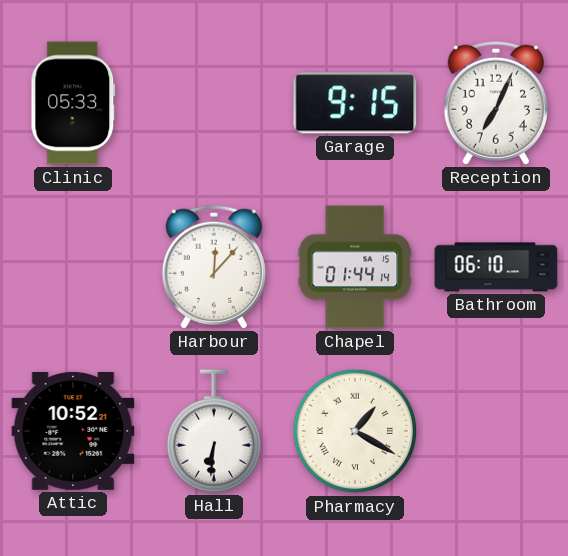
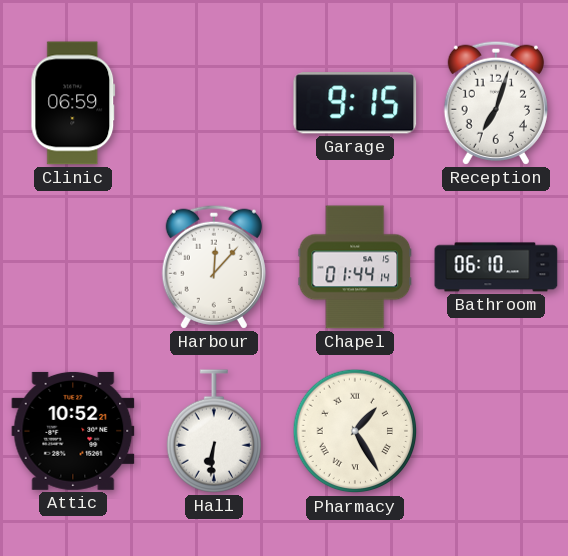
Clinic: 05:33 -> 06:59
Reception: 7:04 -> 7:03
Pharmacy: 1:20 -> 1:25
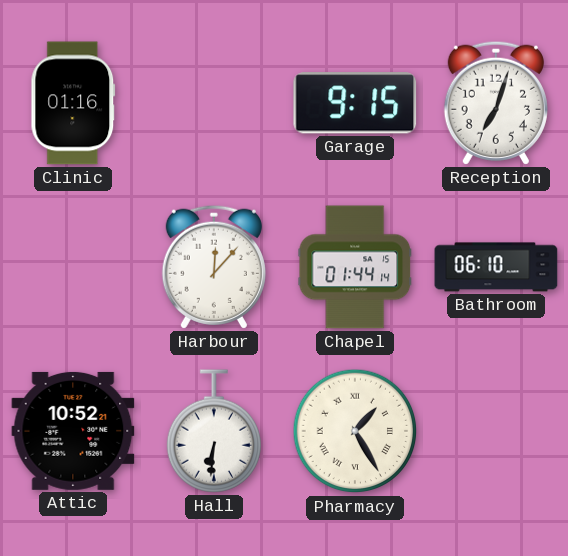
Clinic: 06:59 -> 01:16
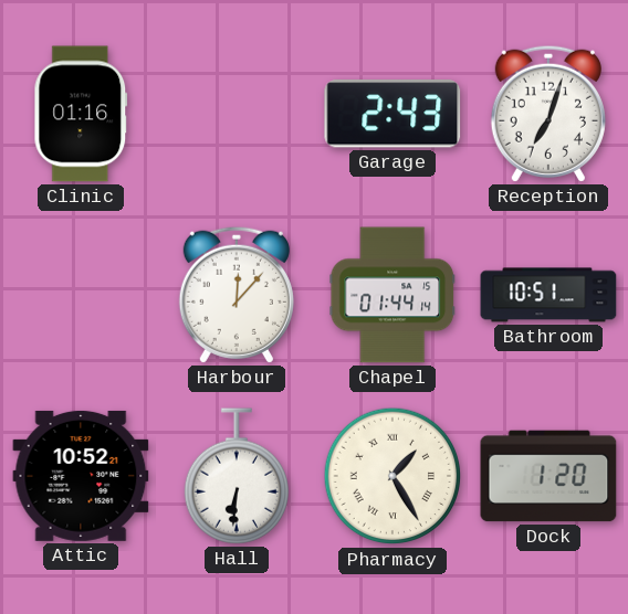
Garage: 9:15 -> 2:43
Bathroom: 06:10 -> 10:51
Dock: none -> 1:20
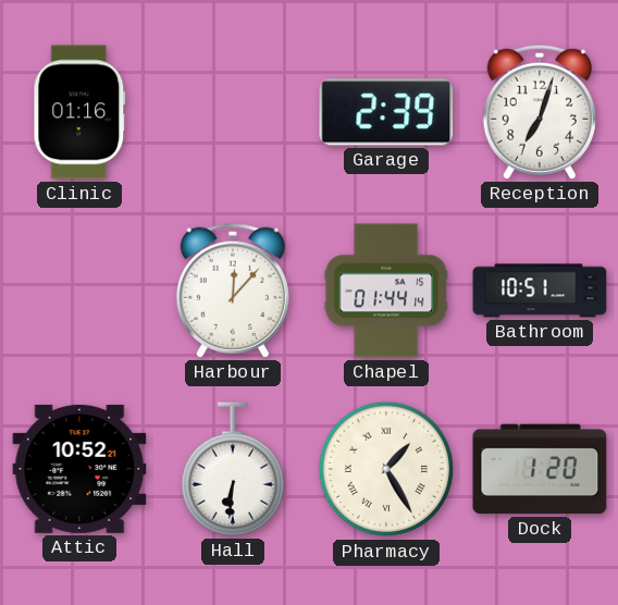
Garage: 2:43 -> 2:39
